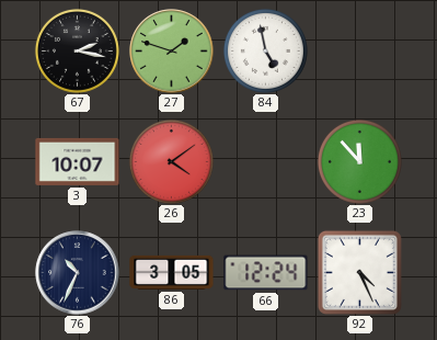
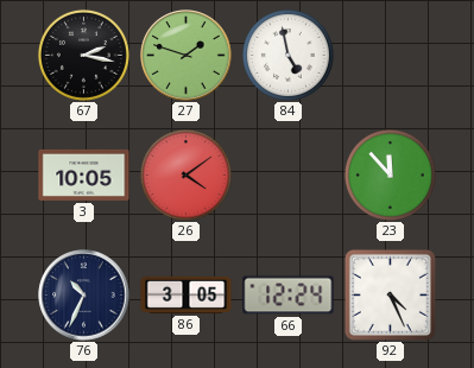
3: 10:07 -> 10:05
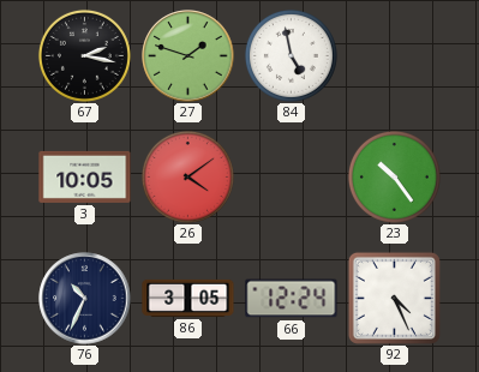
23: 11:53 -> 10:24
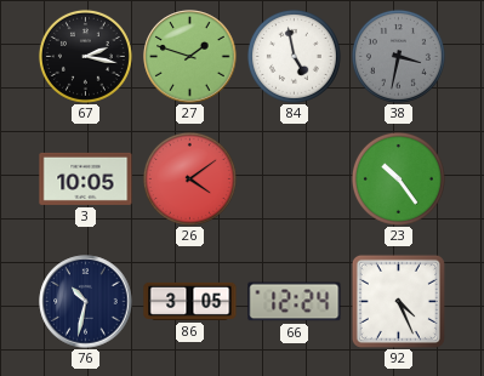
38: none -> 3:32
76: 10:34 -> 10:32
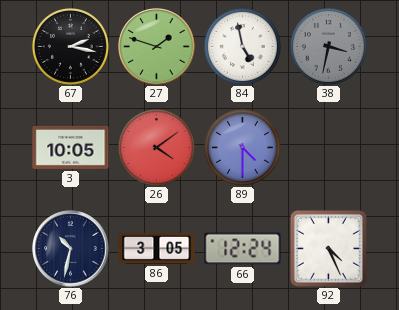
89: none -> 4:30
23: 10:24 -> none
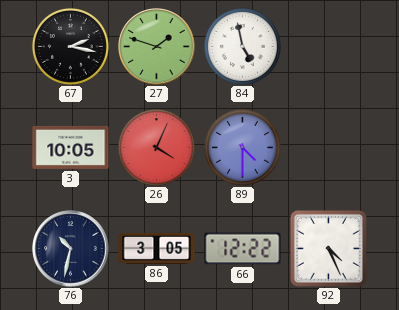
38: 3:32 -> none
26: 4:09 -> 4:04
66: 12:24 -> 12:22
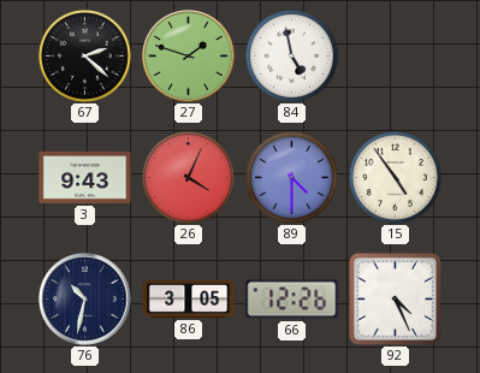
67: 2:17 -> 2:22
3: 10:05 -> 9:43
15: none -> 4:54
66: 12:22 -> 12:26
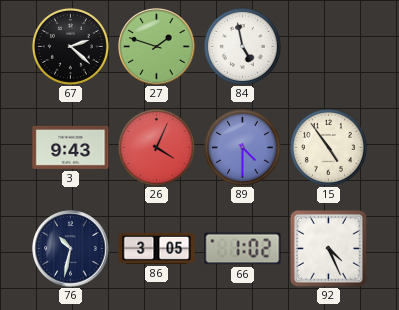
66: 12:26 -> 1:02
